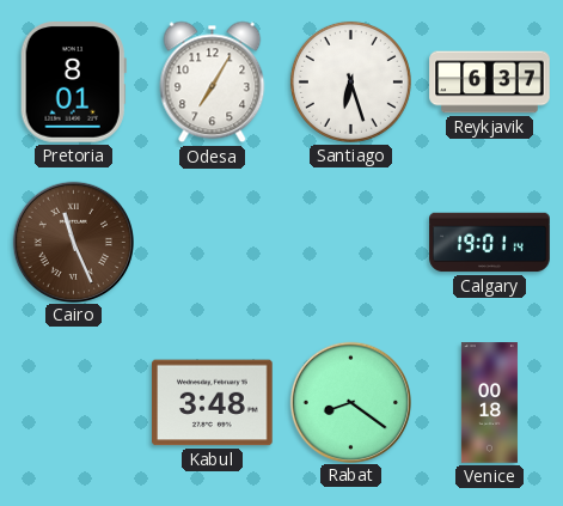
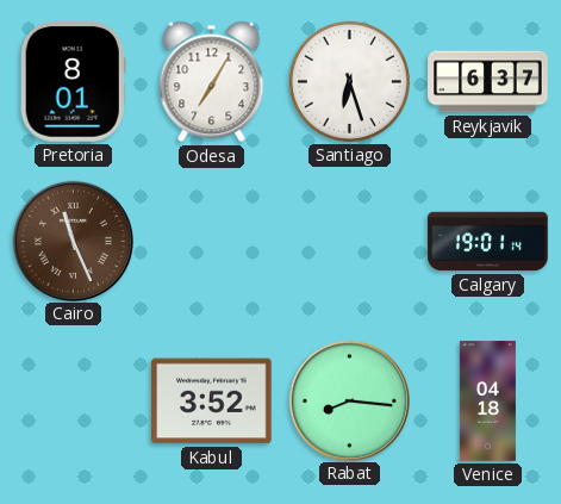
Kabul: 3:48 -> 3:52
Rabat: 8:21 -> 8:16
Venice: 00:18 -> 04:18
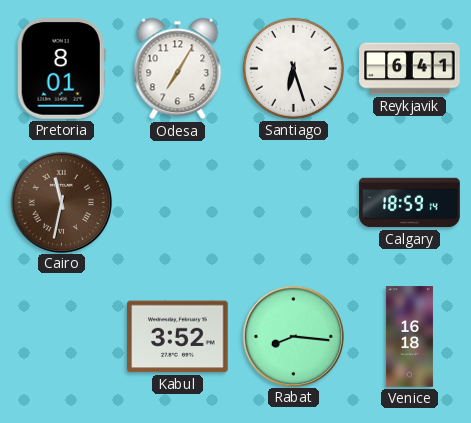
Reykjavik: 6:37 -> 6:41
Cairo: 11:26 -> 11:32
Calgary: 19:01 -> 18:59
Venice: 04:18 -> 16:18
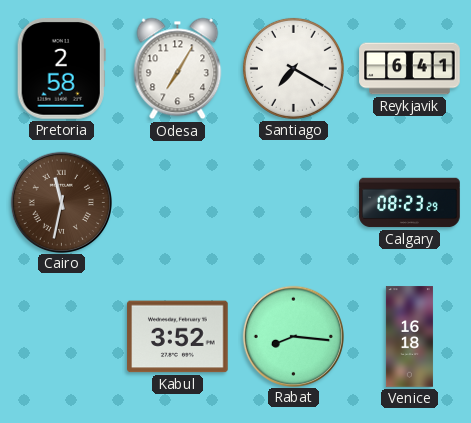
Pretoria: 8:01 -> 2:58
Santiago: 6:27 -> 7:20
Calgary: 18:59 -> 08:23
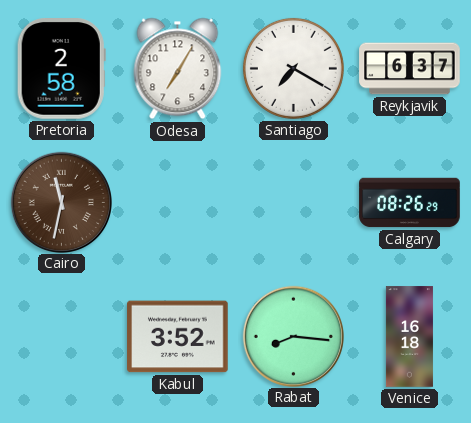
Reykjavik: 6:41 -> 6:37
Calgary: 08:23 -> 08:26
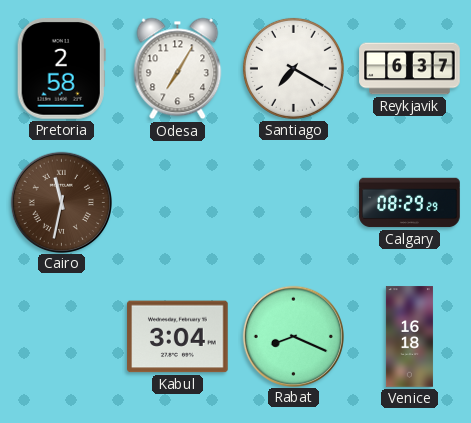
Calgary: 08:26 -> 08:29
Kabul: 3:52 -> 3:04
Rabat: 8:16 -> 8:19
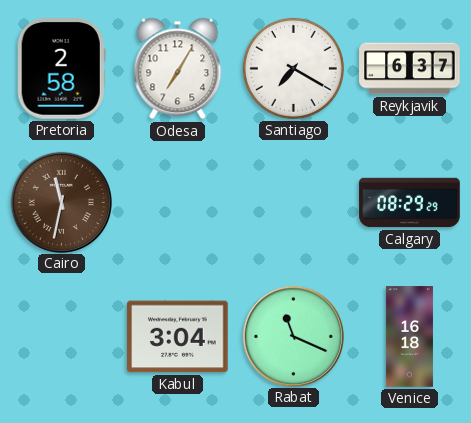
Rabat: 8:19 -> 11:19
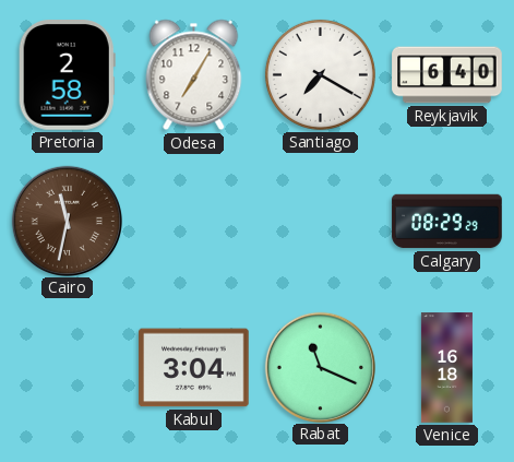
Reykjavik: 6:37 -> 6:40
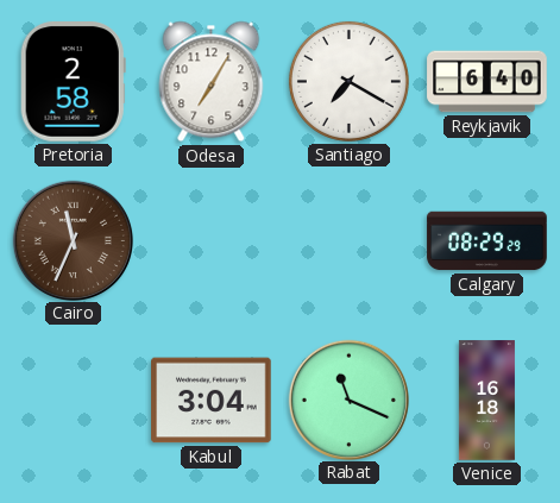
Cairo: 11:32 -> 11:34
